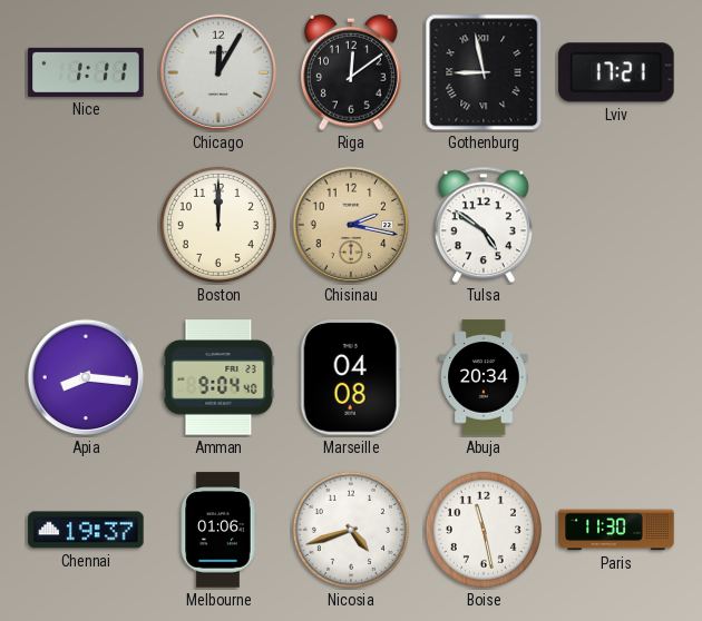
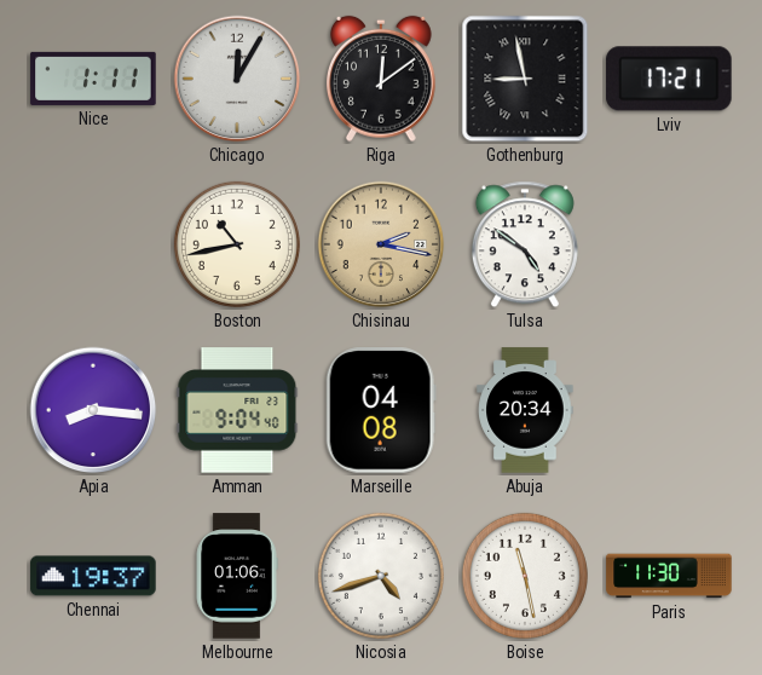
Boston: 12:00 -> 10:43
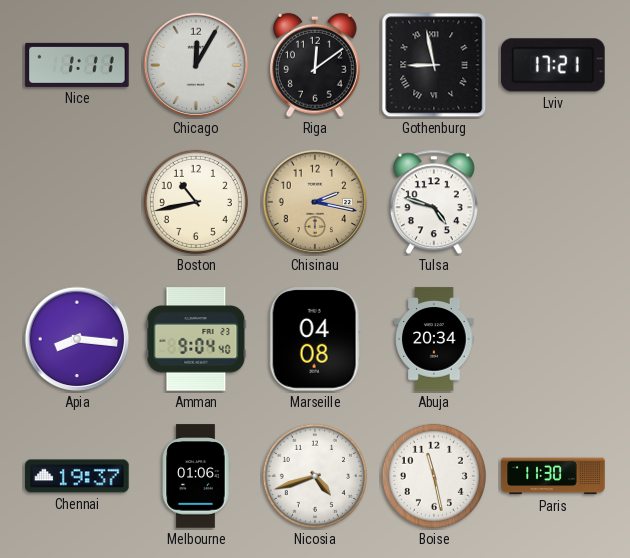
Tulsa: 4:51 -> 4:48
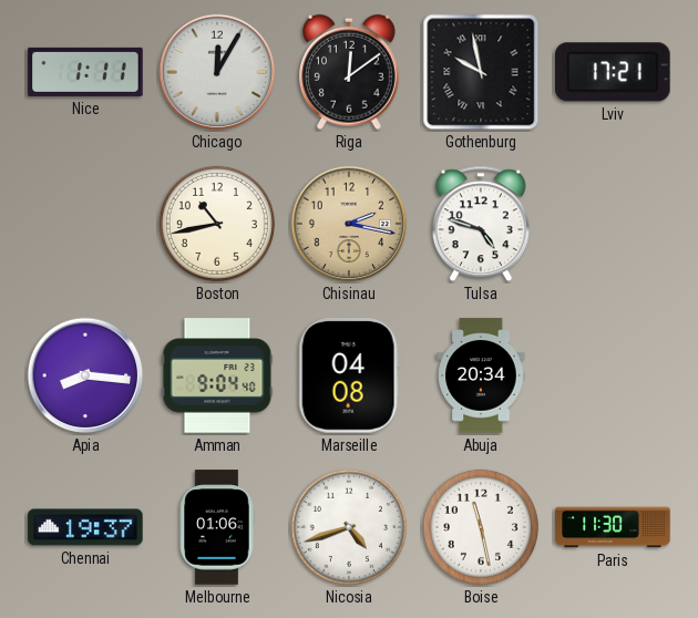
Gothenburg: 8:58 -> 9:58
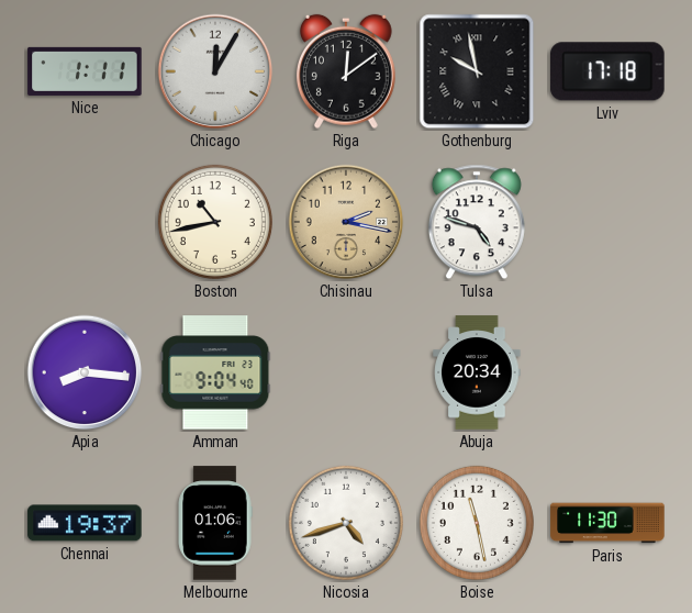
Lviv: 17:21 -> 17:18
Marseille: 04:08 -> none
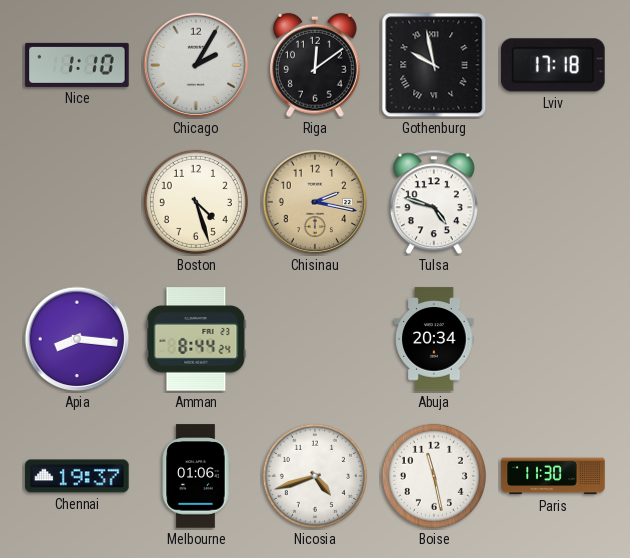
Nice: 1:11 -> 1:10
Chicago: 12:05 -> 2:05
Boston: 10:43 -> 4:27
Amman: 9:04 -> 8:44
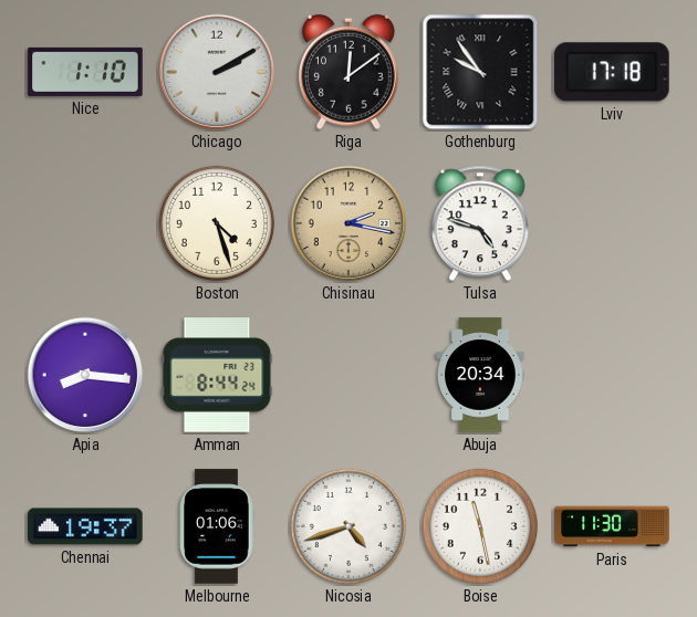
Chicago: 2:05 -> 2:10
Gothenburg: 9:58 -> 9:54
